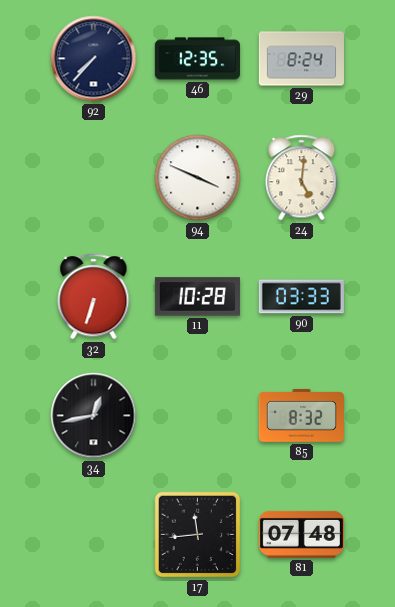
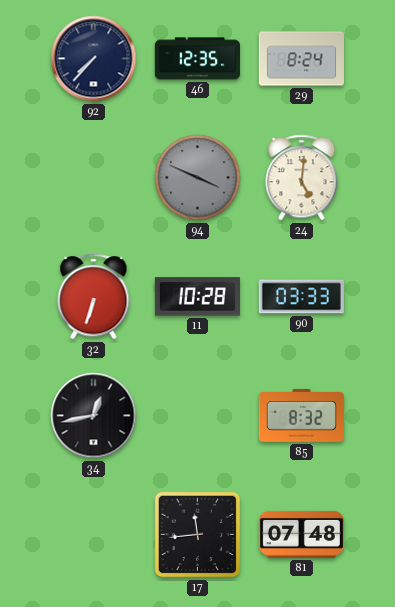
94 dial: white -> grey
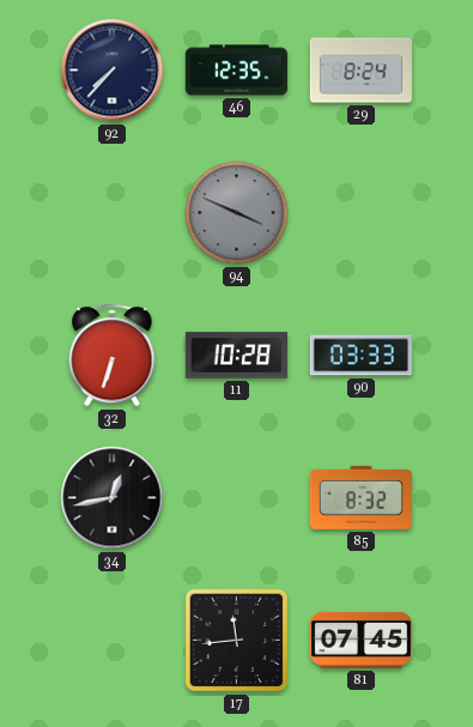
24: 5:01 -> none
81: 07:48 -> 07:45
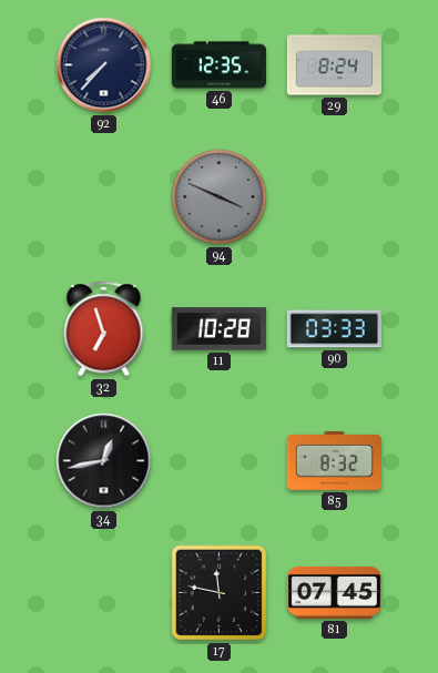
32: 6:33 -> 6:57
17: 11:44 -> 11:47
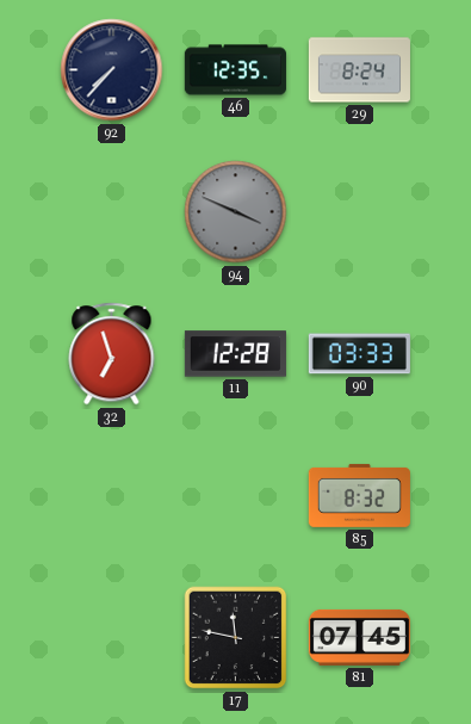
11: 10:28 -> 12:28
34: 12:43 -> none
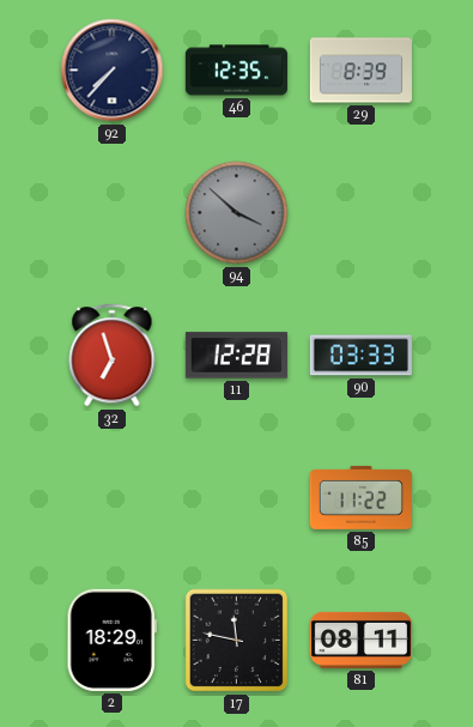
29: 8:24 -> 8:39
94: 3:49 -> 3:52
85: 8:32 -> 11:22
2: none -> 18:29
81: 07:45 -> 08:11
